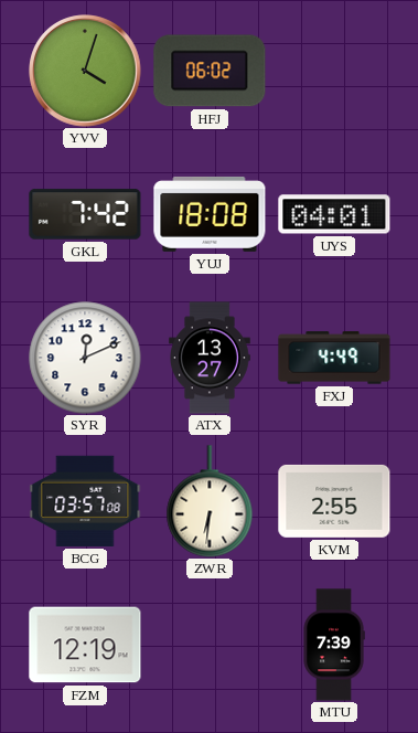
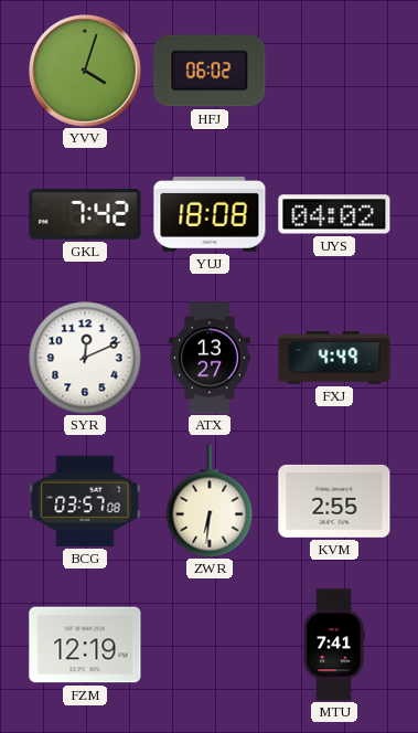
UYS: 04:01 -> 04:02
MTU: 7:39 -> 7:41
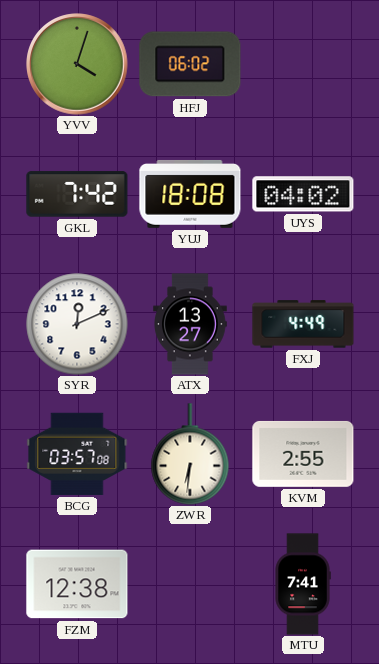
FZM: 12:19 -> 12:38
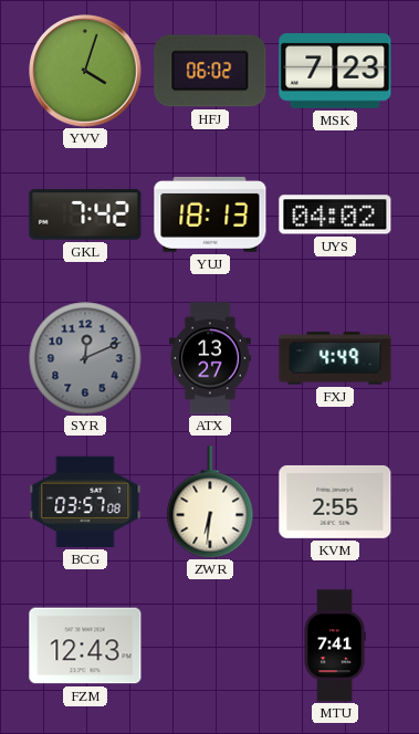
MSK: none -> 7:23
YUJ: 18:08 -> 18:13
SYR dial: white -> grey
FZM: 12:38 -> 12:43
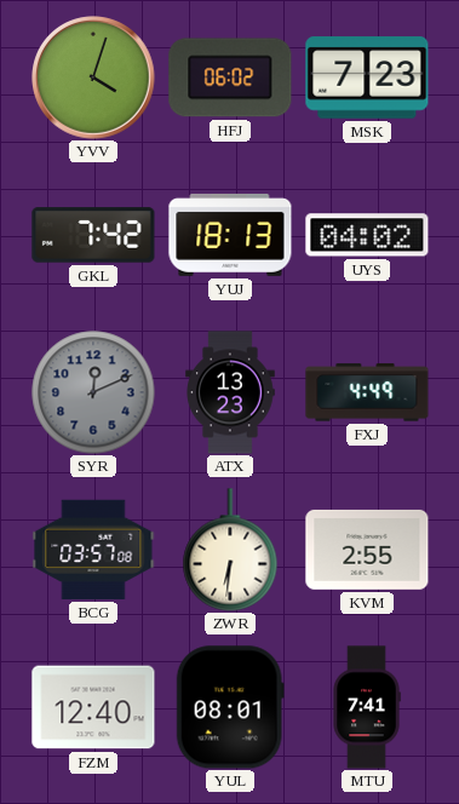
ATX: 13:27 -> 13:23
FZM: 12:43 -> 12:40
YUL: none -> 08:01
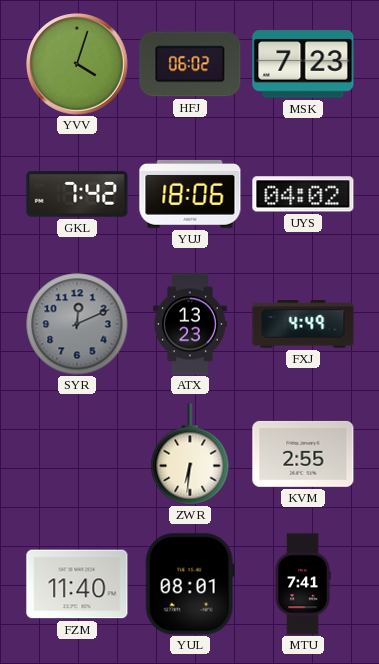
YUJ: 18:13 -> 18:06
BCG: 03:57 -> none
FZM: 12:40 -> 11:40
